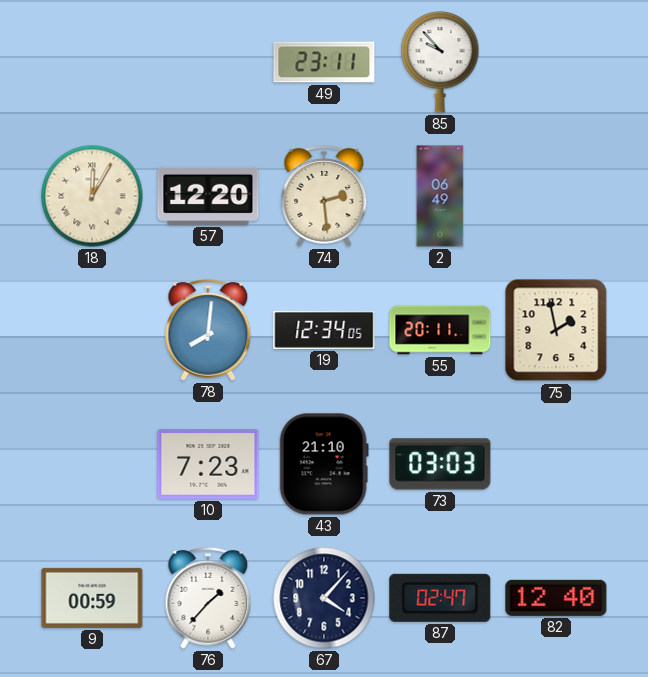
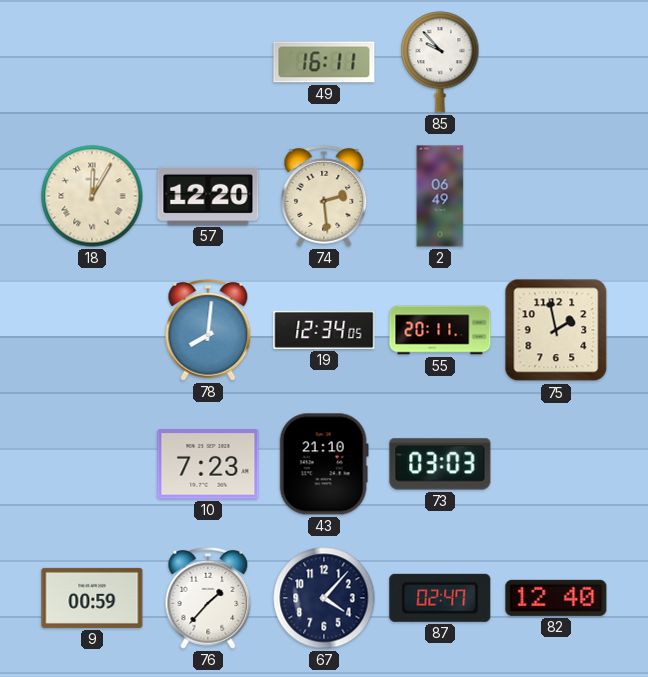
49: 23:11 -> 16:11
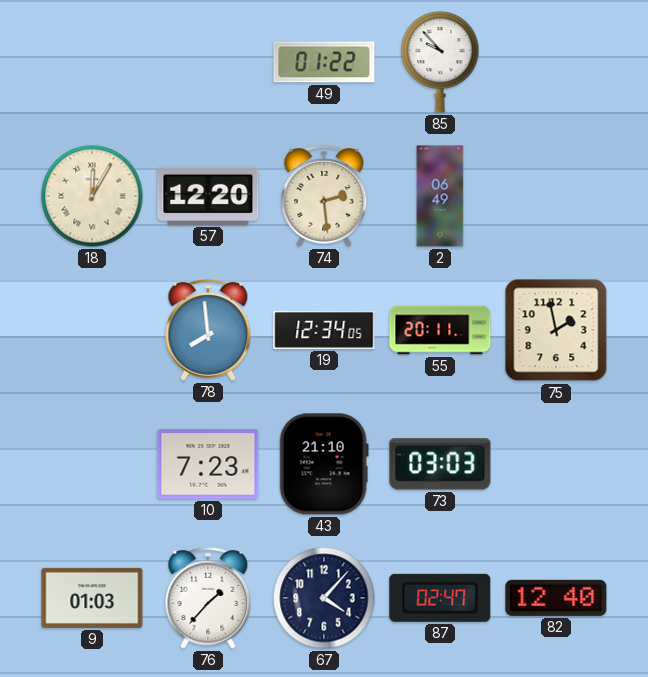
49: 16:11 -> 01:22
78: 8:01 -> 7:59
9: 00:59 -> 01:03
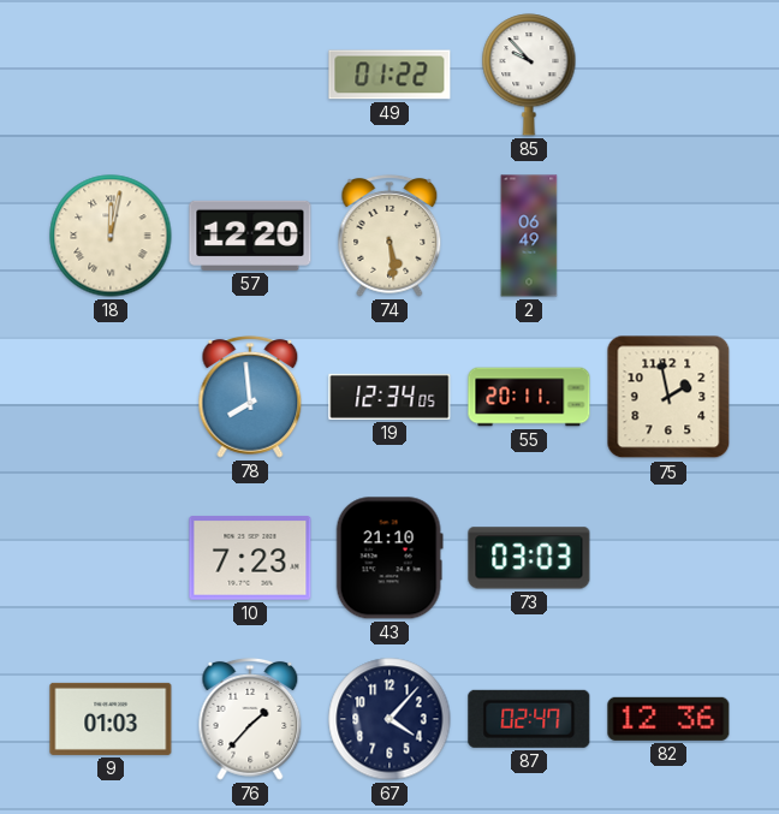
18: 12:05 -> 12:02
74: 2:29 -> 5:29
82: 12:40 -> 12:36
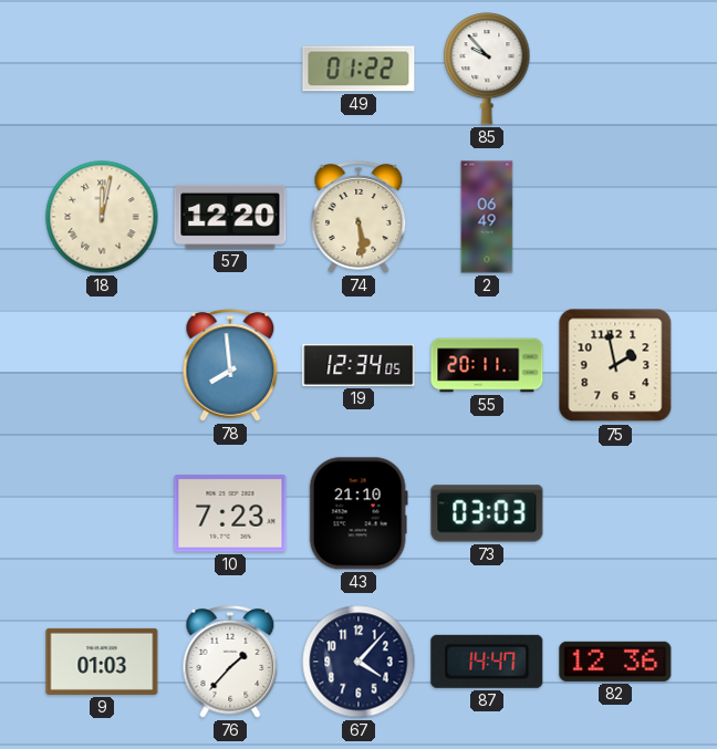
87: 02:47 -> 14:47
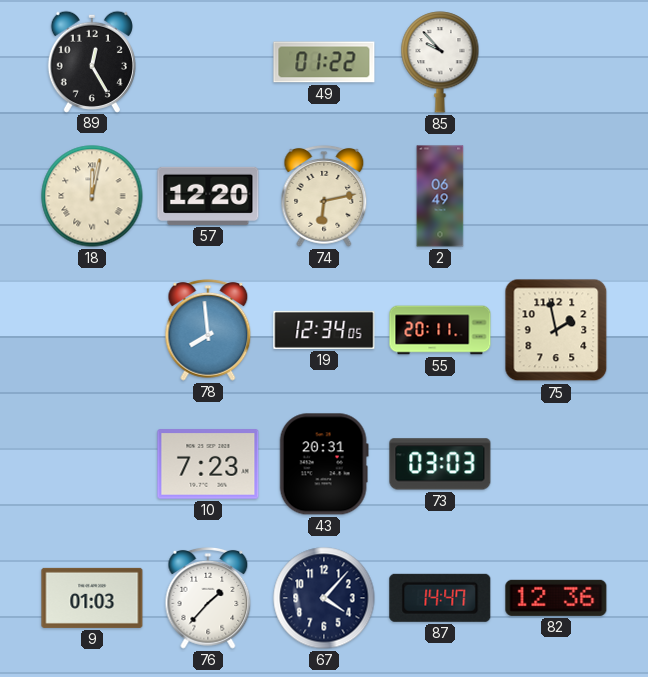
89: none -> 12:25
74: 5:29 -> 6:13
43: 21:10 -> 20:31
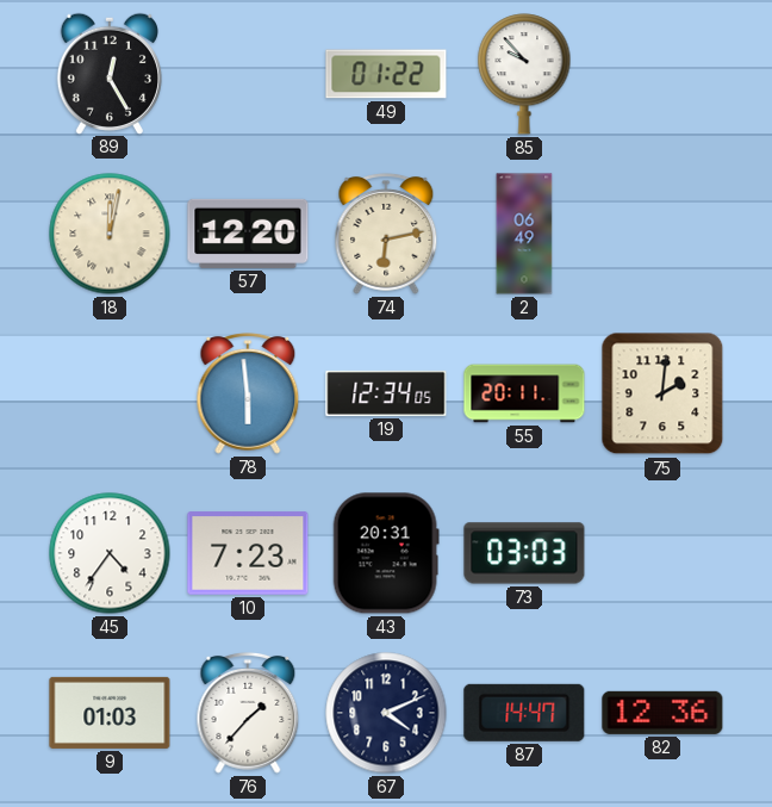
78: 7:59 -> 5:59
75: 1:58 -> 2:01
45: none -> 4:36
67: 4:07 -> 4:11
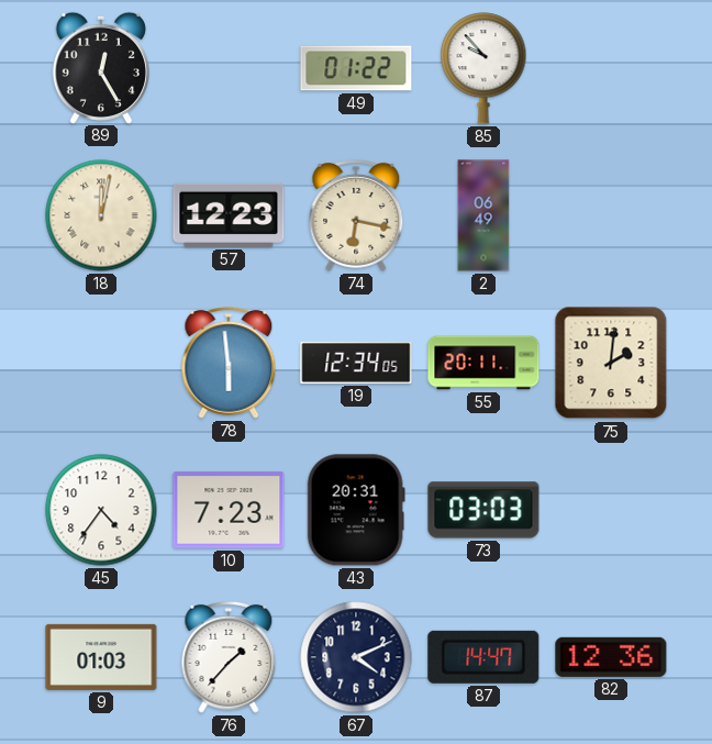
57: 12:20 -> 12:23
74: 6:13 -> 6:17
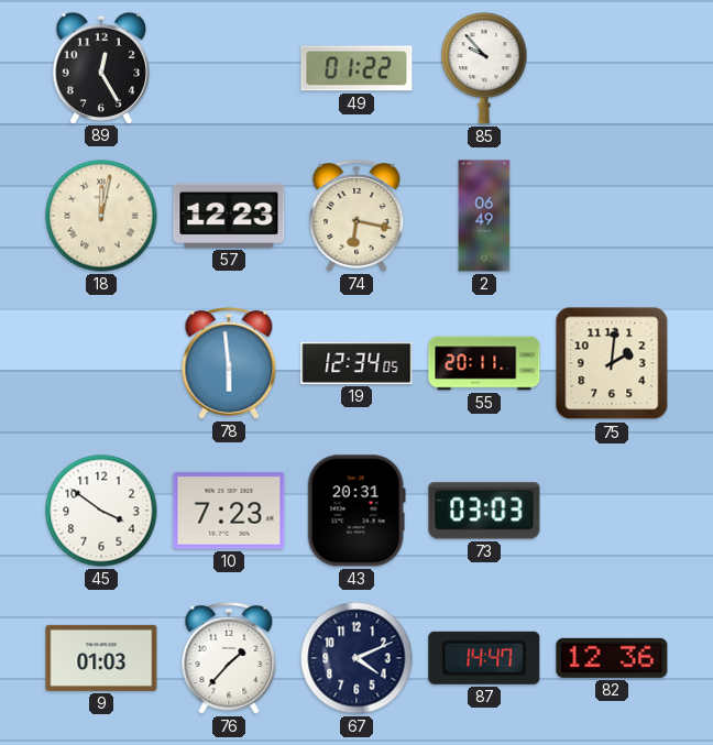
45: 4:36 -> 3:51
